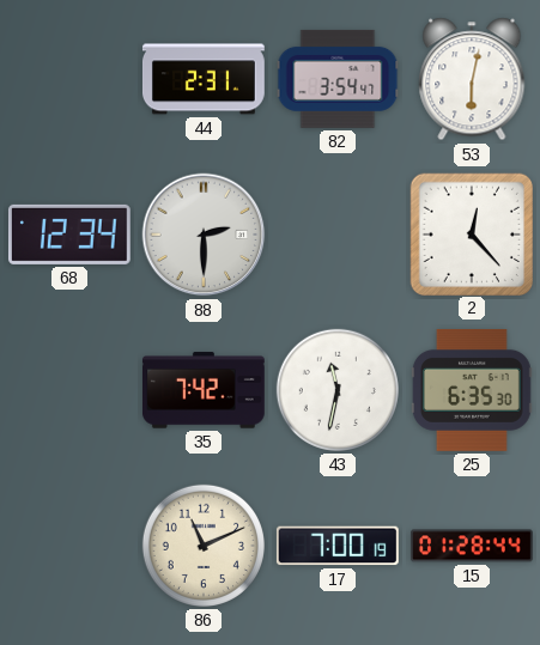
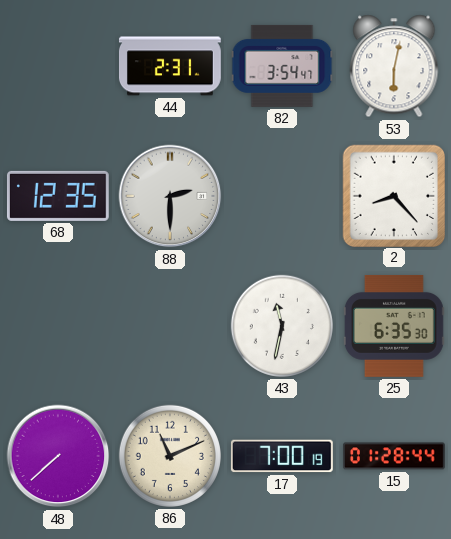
68: 12:34 -> 12:35
2: 12:23 -> 8:23
35: 7:42 -> none
48: none -> 7:38
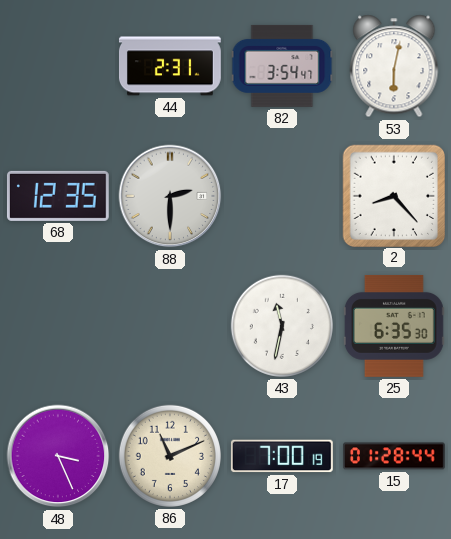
48: 7:38 -> 3:26
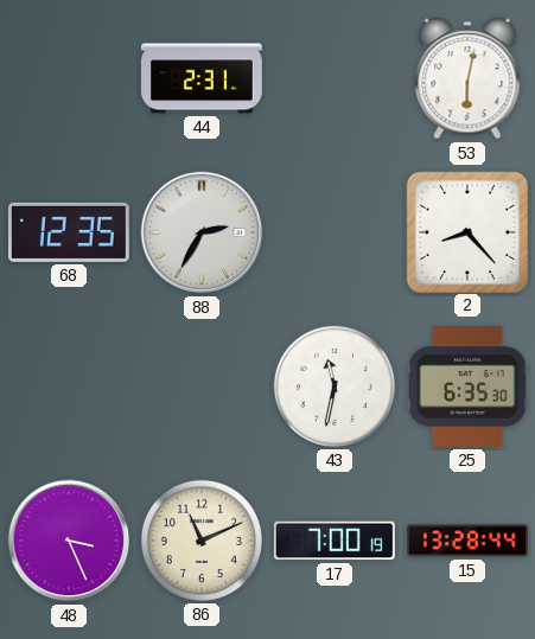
82: 3:54 -> none
88: 2:30 -> 2:35
15: 01:28 -> 13:28
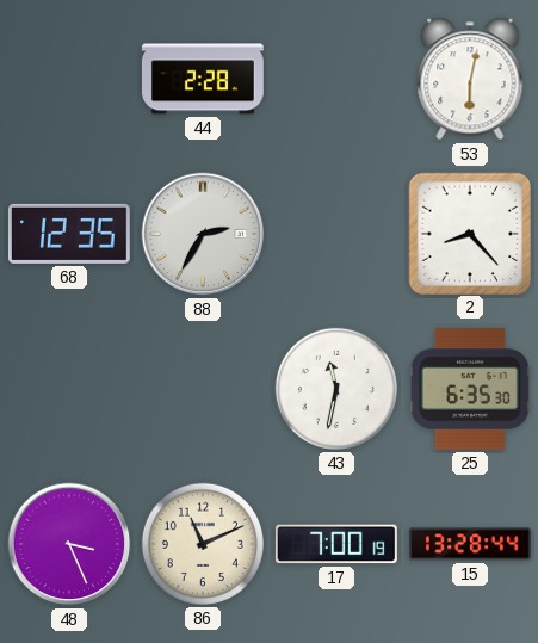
44: 2:31 -> 2:28
